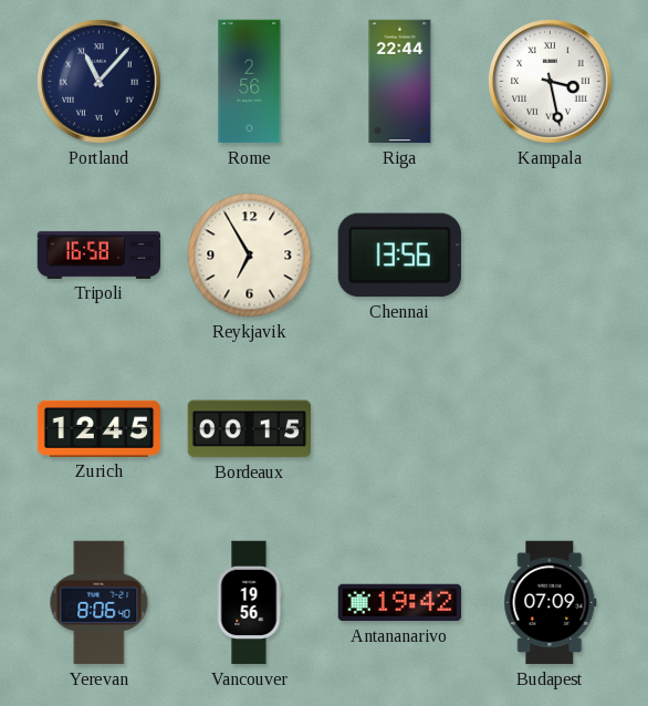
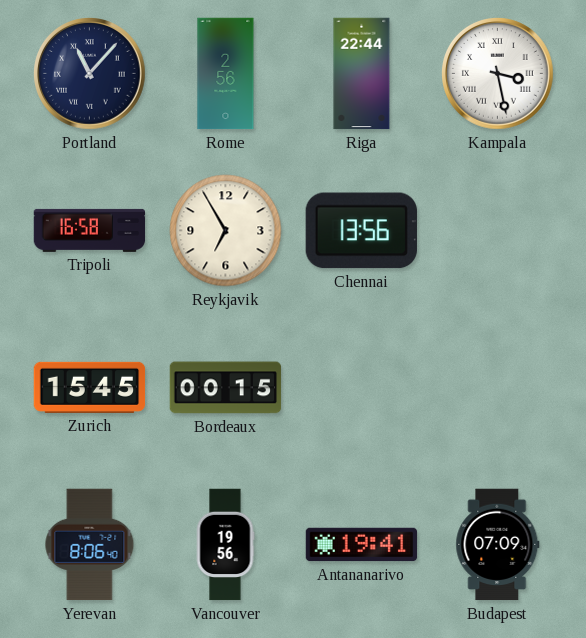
Zurich: 12:45 -> 15:45
Antananarivo: 19:42 -> 19:41
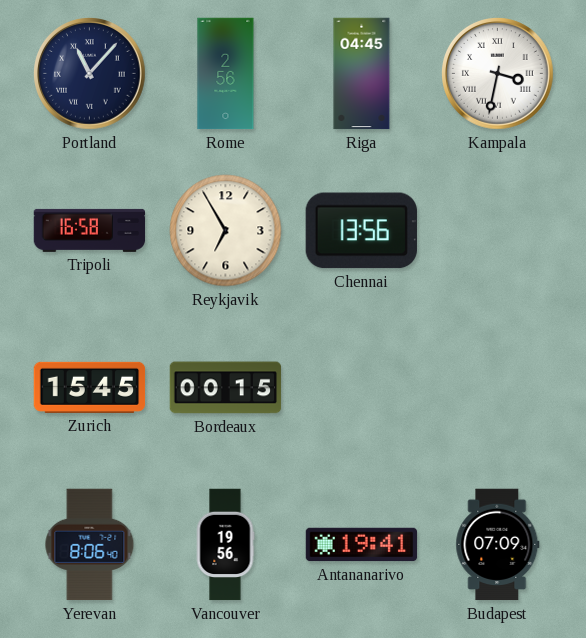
Riga: 22:44 -> 04:45
Kampala: 3:28 -> 3:32
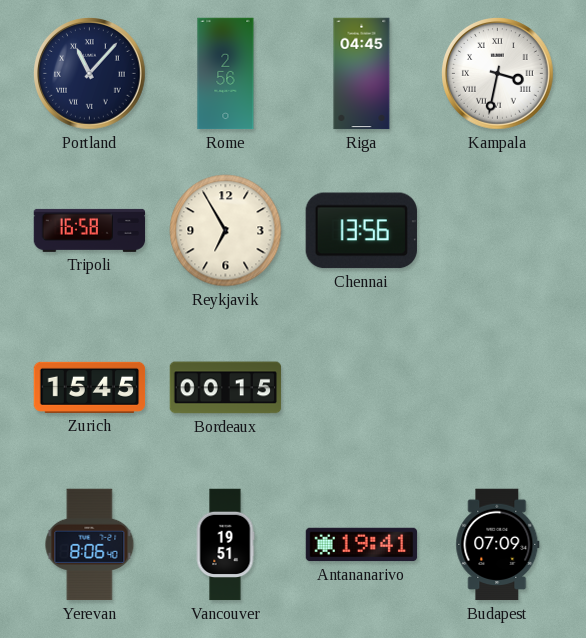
Vancouver: 19:56 -> 19:51
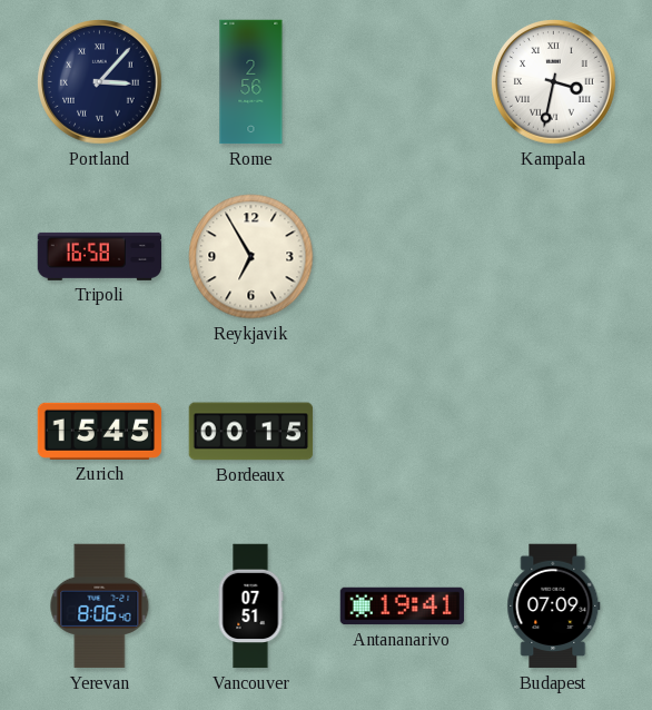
Portland: 11:07 -> 3:07
Riga: 04:45 -> none
Chennai: 13:56 -> none
Vancouver: 19:51 -> 07:51
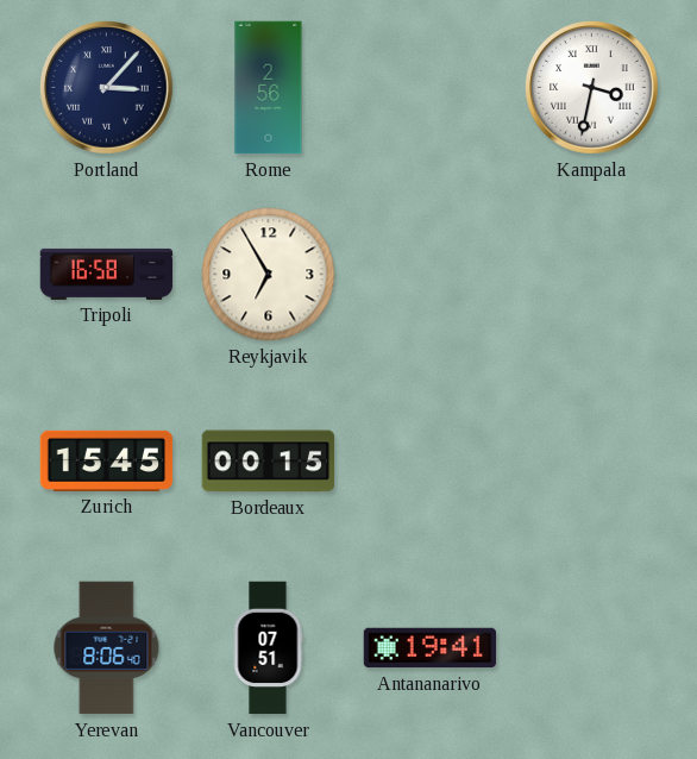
Budapest: 07:09 -> none
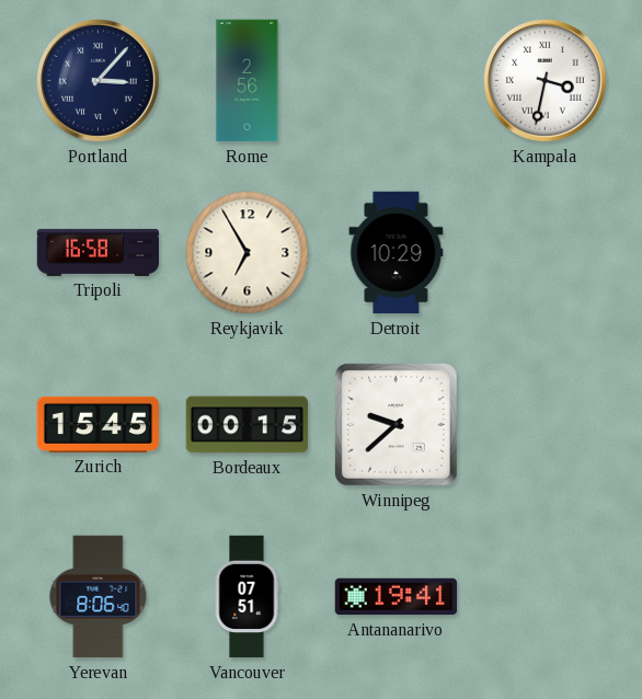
Detroit: none -> 10:29
Winnipeg: none -> 9:38
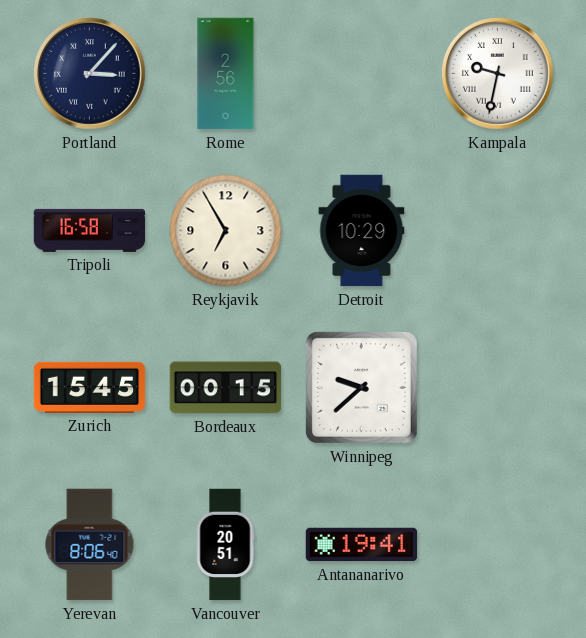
Kampala: 3:32 -> 9:32
Vancouver: 07:51 -> 20:51
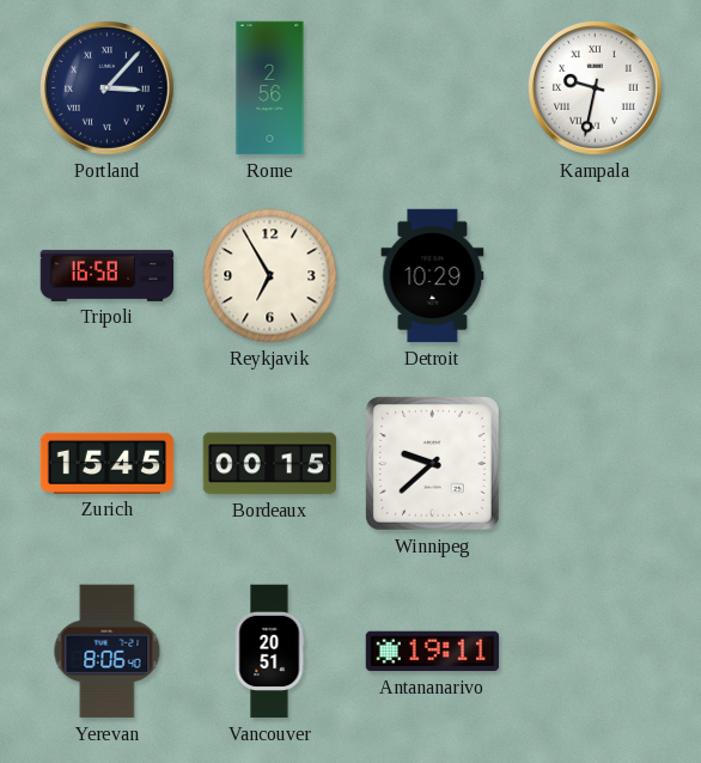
Antananarivo: 19:41 -> 19:11
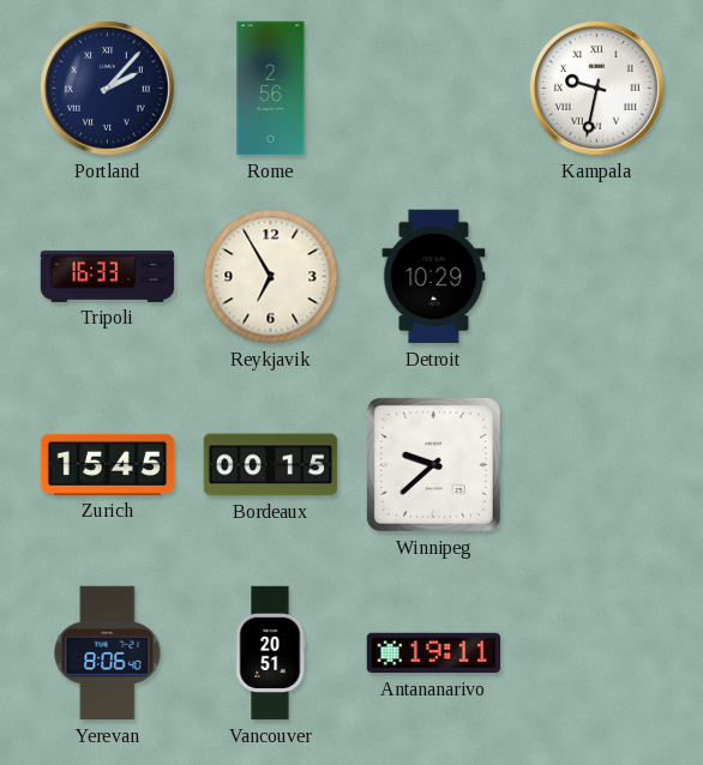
Portland: 3:07 -> 2:07
Tripoli: 16:58 -> 16:33
